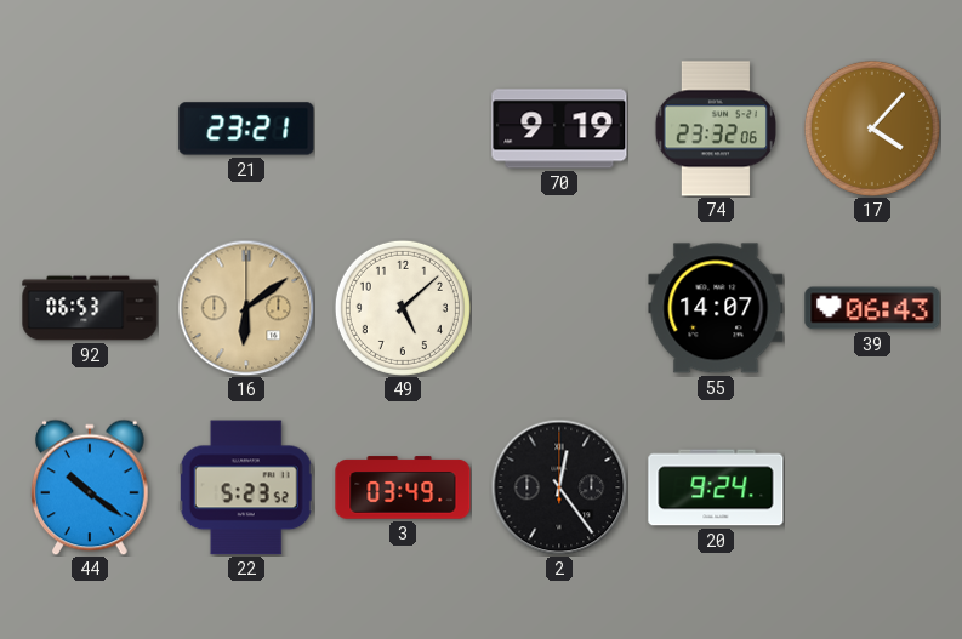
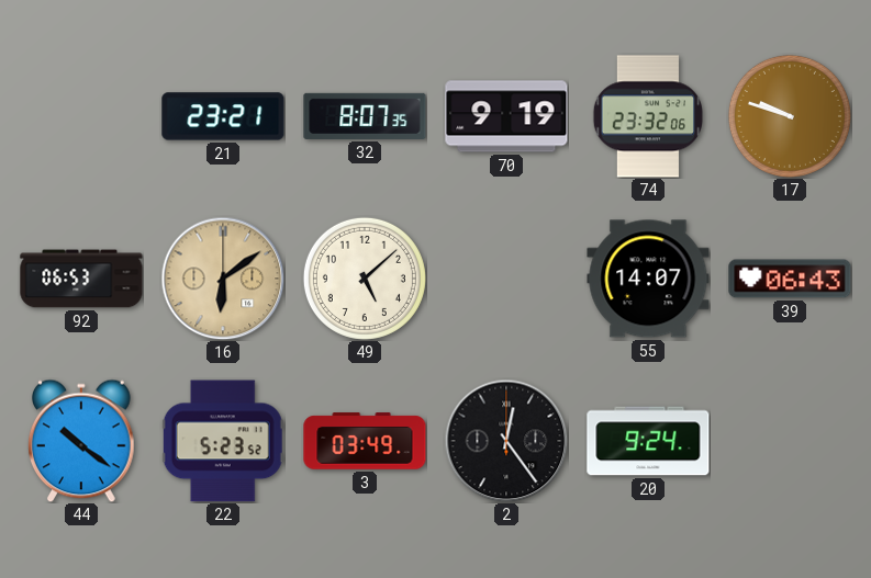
32: none -> 8:07
17: 4:07 -> 9:48
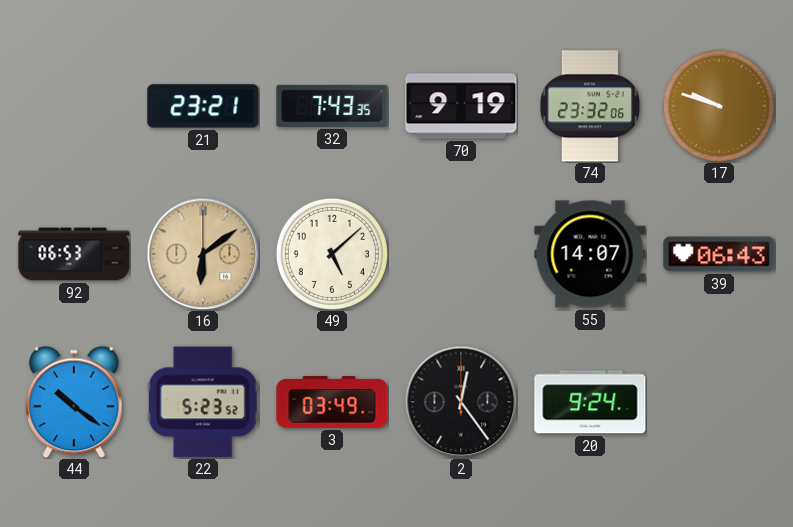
32: 8:07 -> 7:43
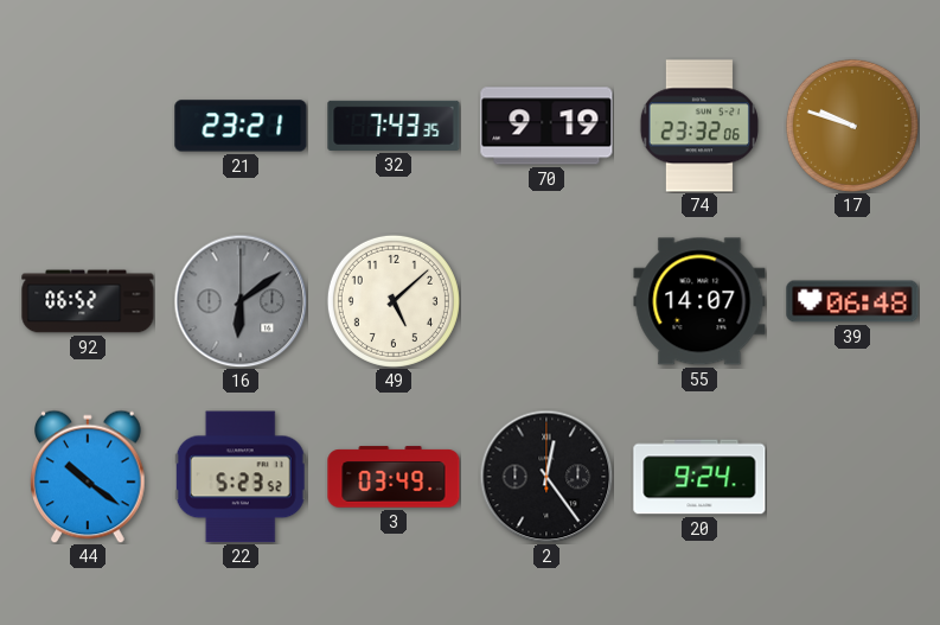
92: 06:53 -> 06:52
16 dial: champagne -> grey
39: 06:43 -> 06:48
